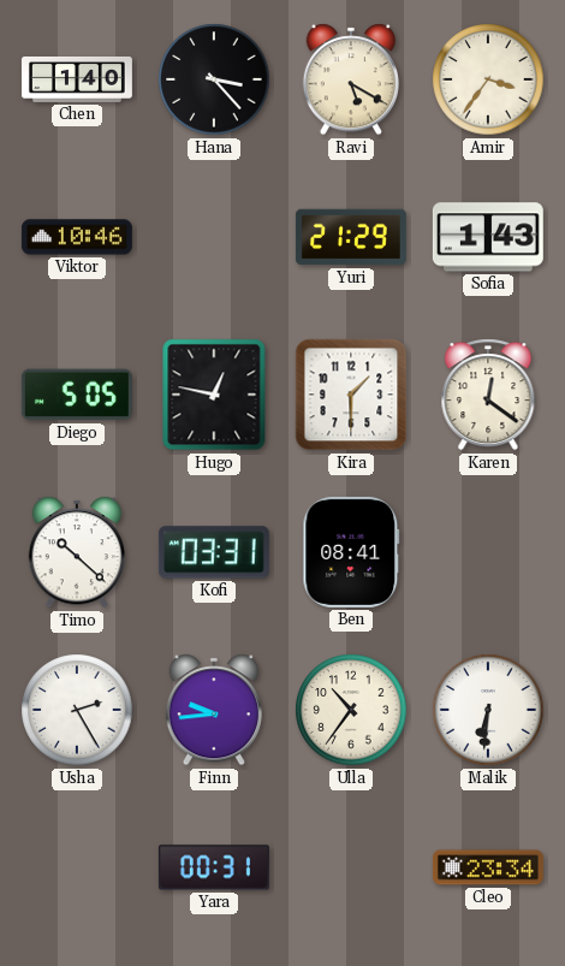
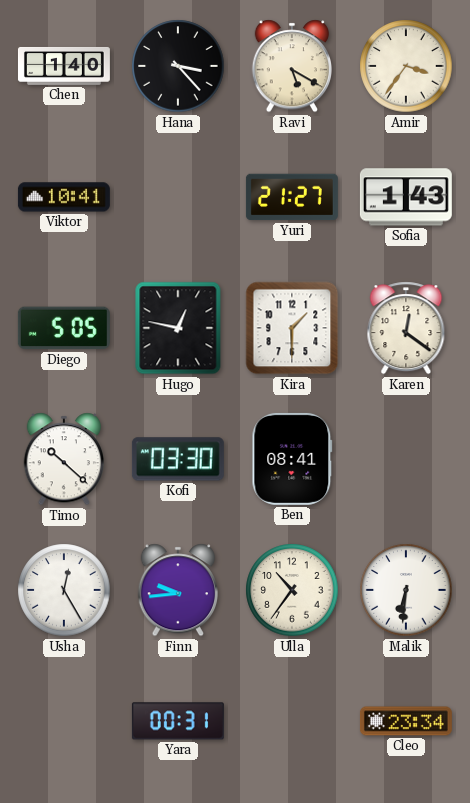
Viktor: 10:46 -> 10:41
Yuri: 21:29 -> 21:27
Kofi: 03:31 -> 03:30
Usha: 2:25 -> 12:25
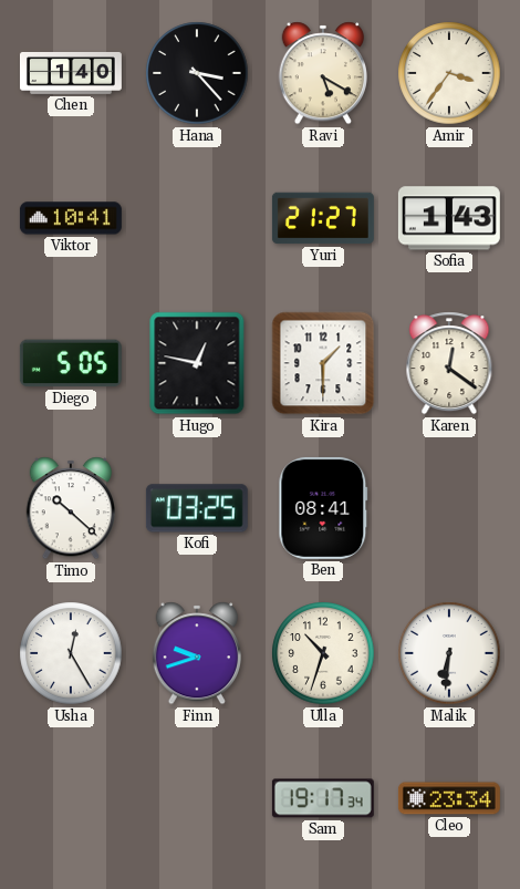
Kofi: 03:30 -> 03:25
Finn: 9:44 -> 9:42
Ulla: 10:36 -> 10:33
Yara: 00:31 -> none
Sam: none -> 19:17
